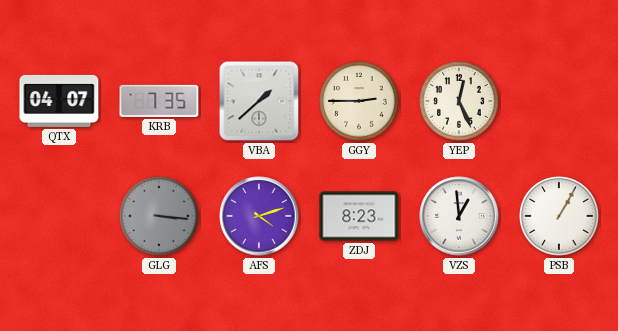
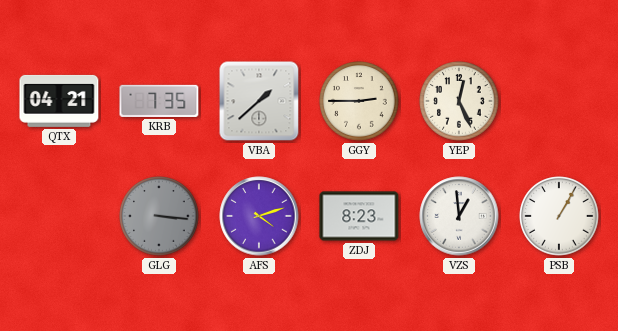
QTX: 04:07 -> 04:21
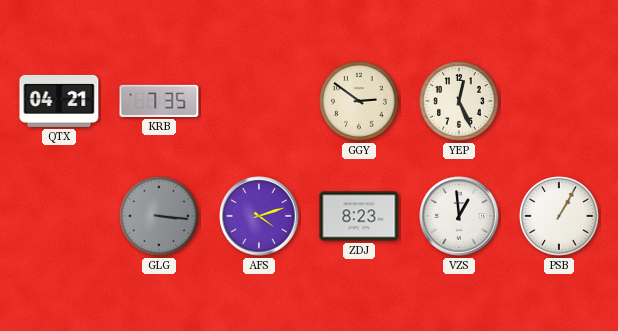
VBA: 1:38 -> none
GGY: 2:45 -> 2:51
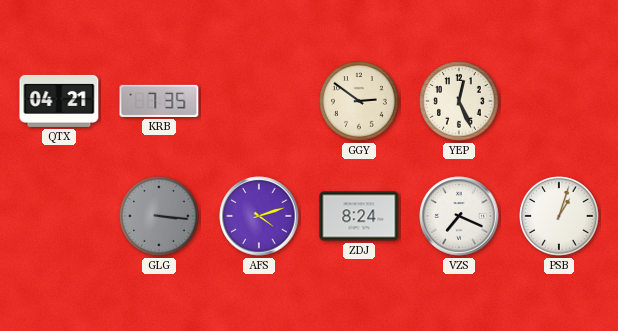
ZDJ: 8:23 -> 8:24
VZS: 12:59 -> 7:19
PSB: 1:05 -> 1:03
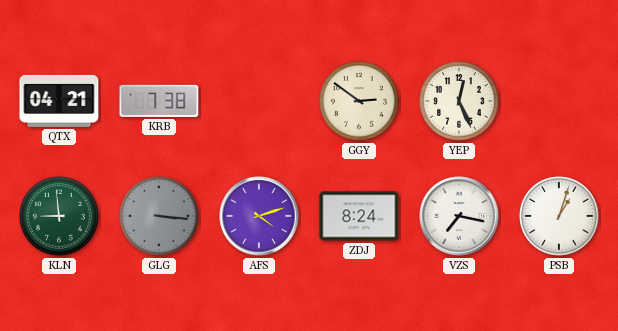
KRB: 7:35 -> 7:38
KLN: none -> 8:59
VZS: 7:19 -> 7:17
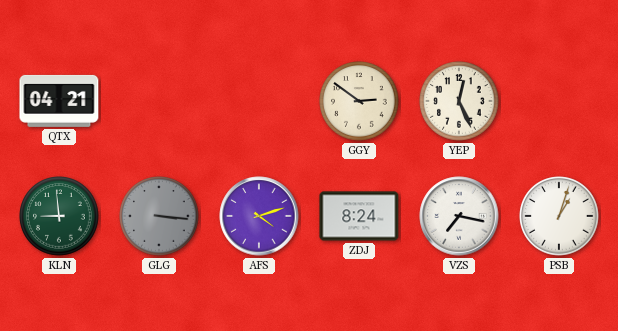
KRB: 7:38 -> none
